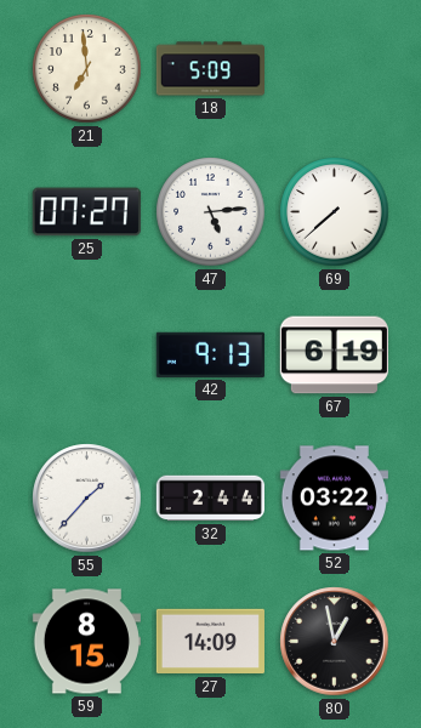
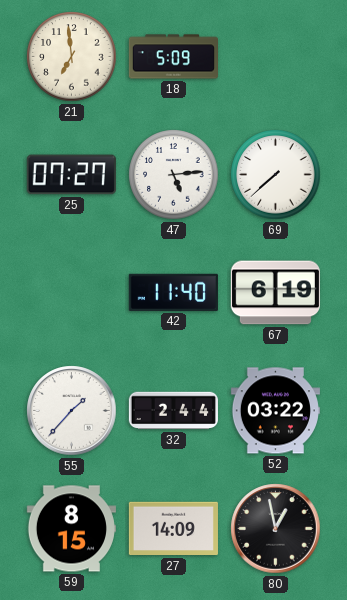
42: 9:13 -> 11:40
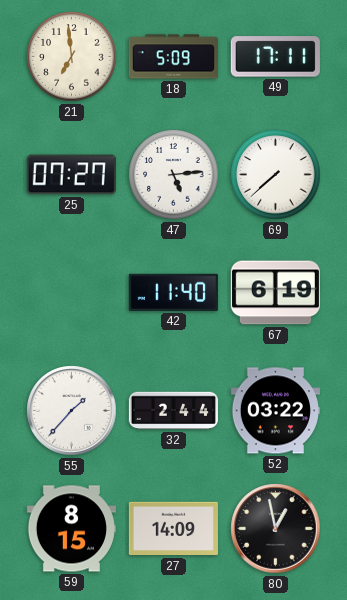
49: none -> 17:11
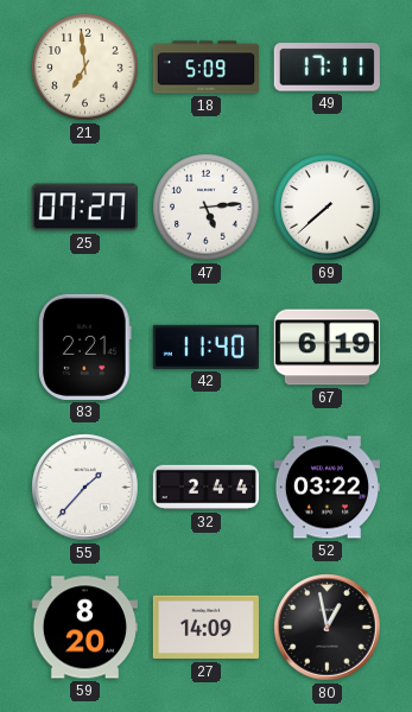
83: none -> 2:21
59: 8:15 -> 8:20
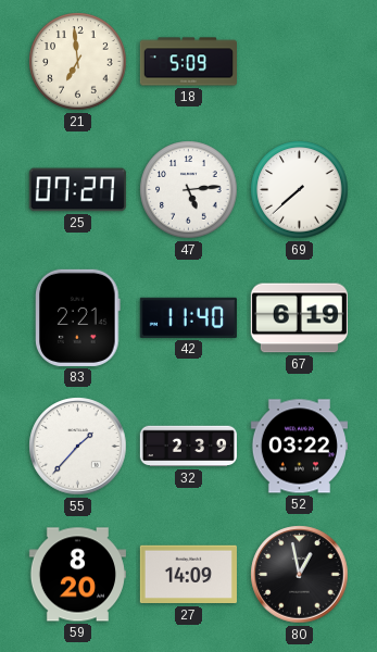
49: 17:11 -> none
32: 2:44 -> 2:39
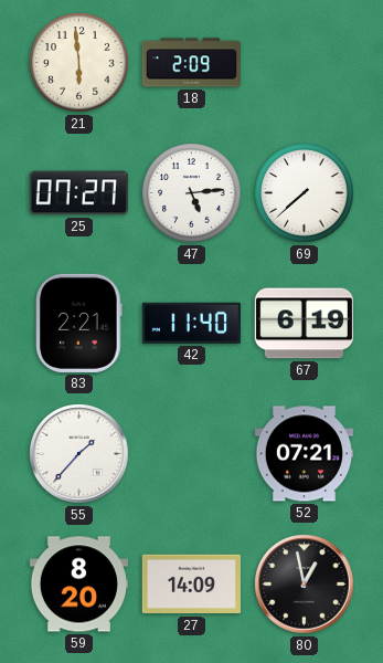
21: 6:59 -> 5:59
18: 5:09 -> 2:09
32: 2:39 -> none
52: 03:22 -> 07:21
